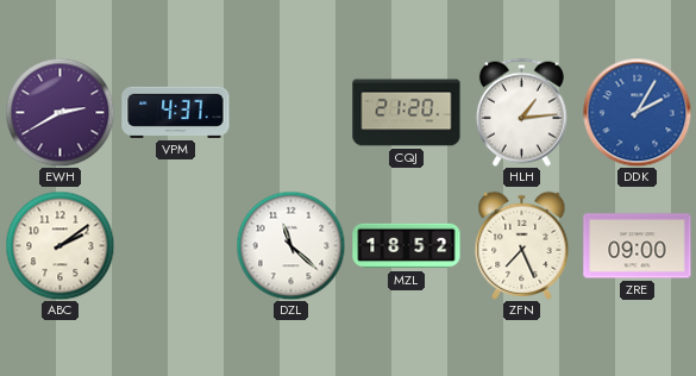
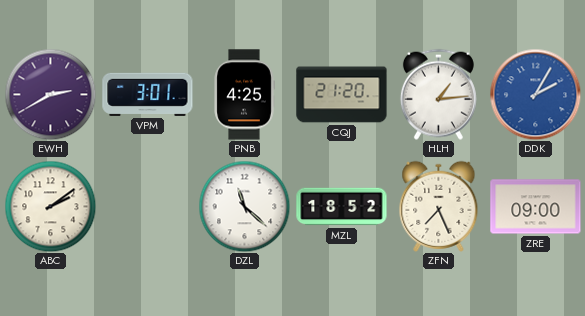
VPM: 4:37 -> 3:01
PNB: none -> 4:25
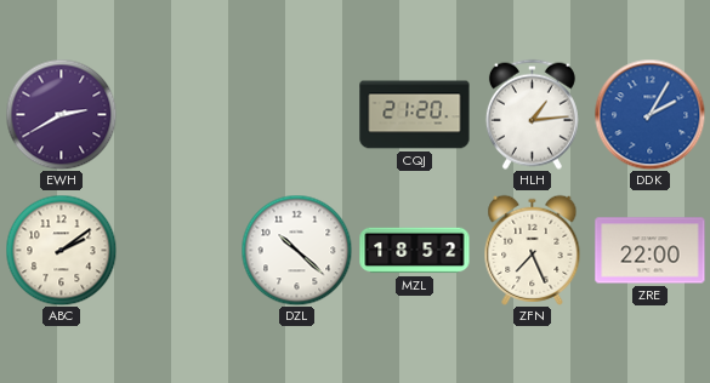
VPM: 3:01 -> none
PNB: 4:25 -> none
DZL: 11:22 -> 10:22
ZRE: 09:00 -> 22:00
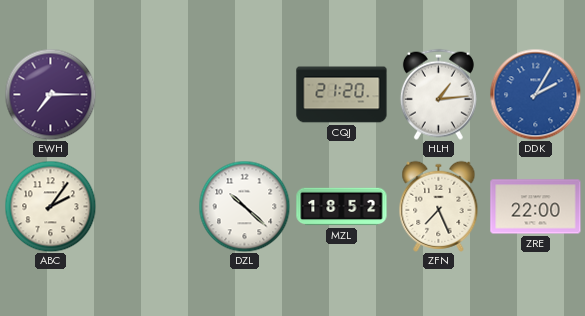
EWH: 2:40 -> 7:15
ABC: 2:09 -> 2:06
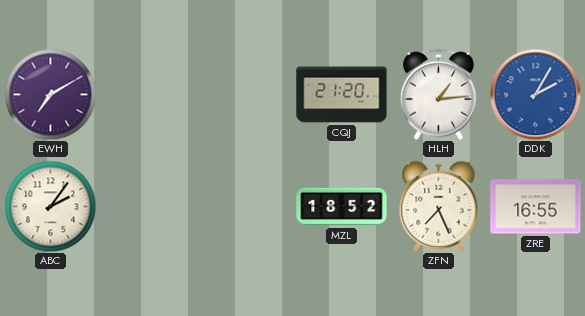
EWH: 7:15 -> 7:10
DZL: 10:22 -> none
ZRE: 22:00 -> 16:55
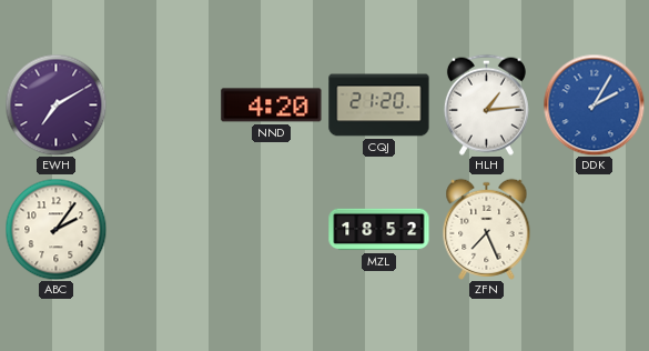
NND: none -> 4:20
ZRE: 16:55 -> none
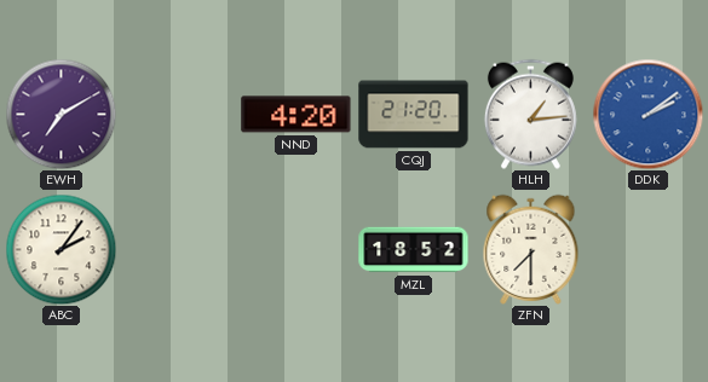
DDK: 2:05 -> 2:09
ZFN: 7:26 -> 7:30
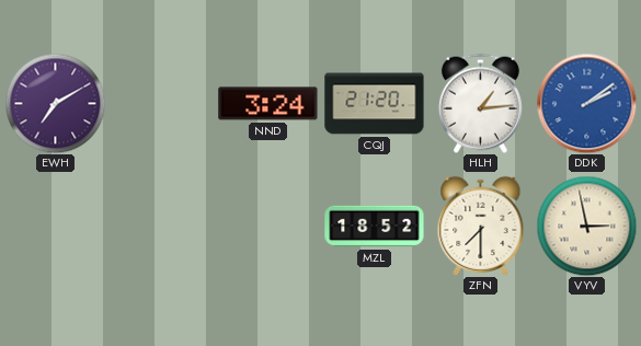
NND: 4:20 -> 3:24
ABC: 2:06 -> none
VYV: none -> 2:58
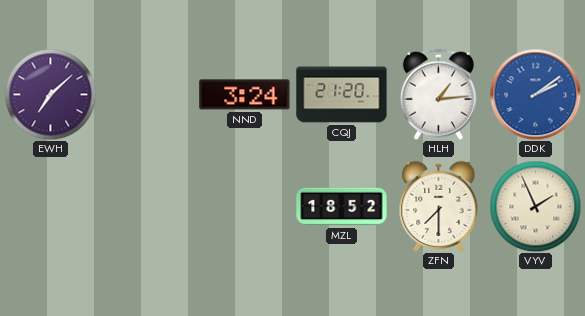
EWH: 7:10 -> 7:08
VYV: 2:58 -> 1:56
